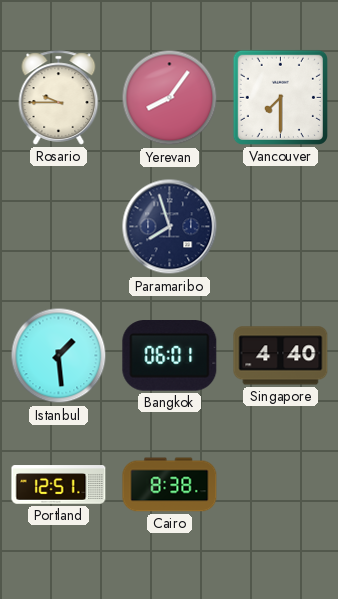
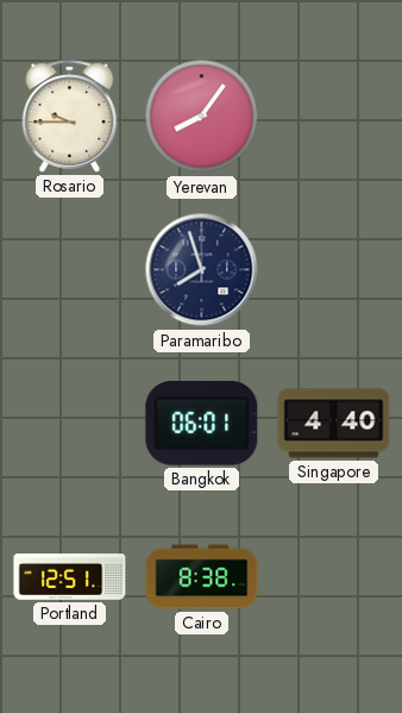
Vancouver: 7:30 -> none
Istanbul: 1:29 -> none
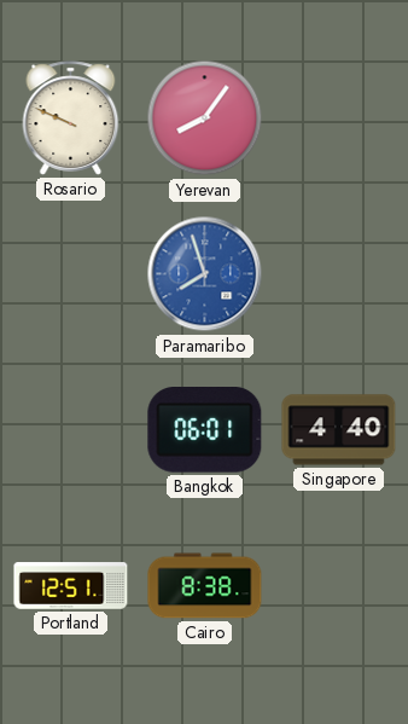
Rosario: 9:45 -> 9:49
Paramaribo dial: navy -> blue
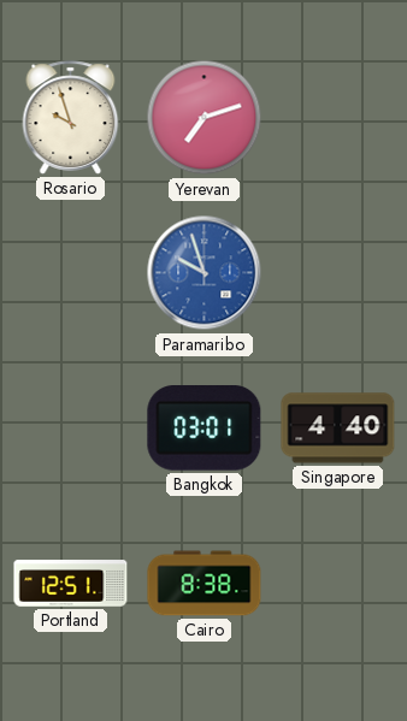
Rosario: 9:49 -> 9:57
Yerevan: 8:06 -> 7:12
Paramaribo: 7:57 -> 9:57
Bangkok: 06:01 -> 03:01
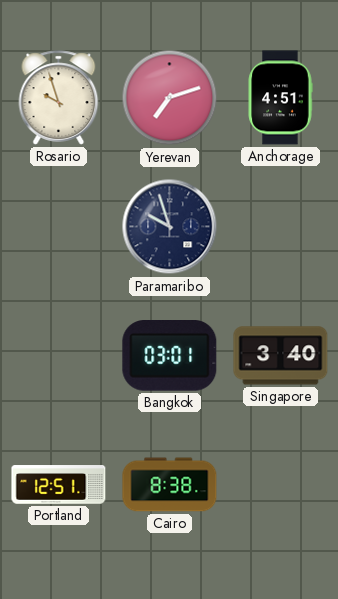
Anchorage: none -> 4:51
Paramaribo dial: blue -> navy
Singapore: 4:40 -> 3:40
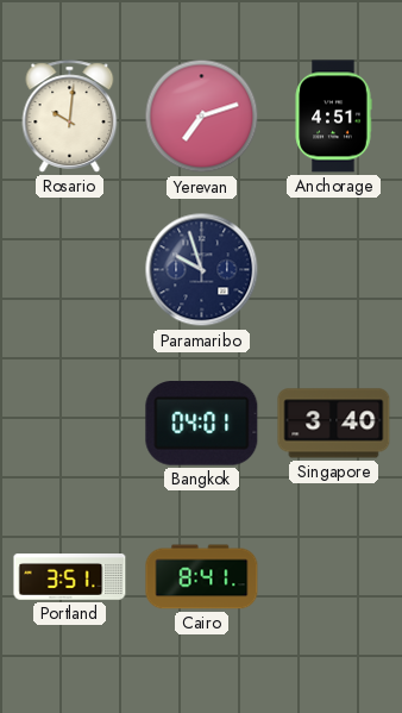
Rosario: 9:57 -> 10:01
Bangkok: 03:01 -> 04:01
Portland: 12:51 -> 3:51
Cairo: 8:38 -> 8:41
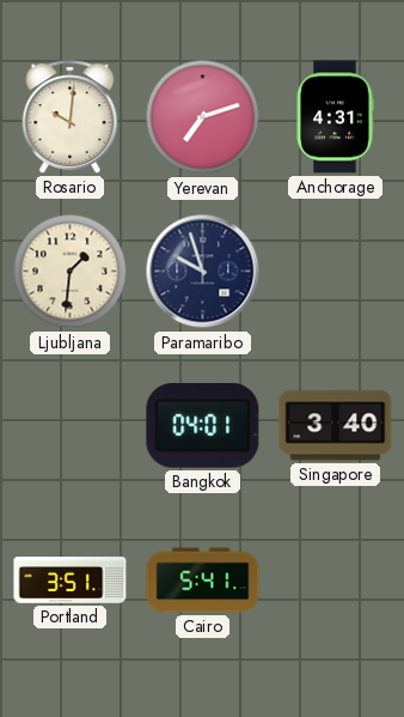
Anchorage: 4:51 -> 4:31
Ljubljana: none -> 1:31
Cairo: 8:41 -> 5:41
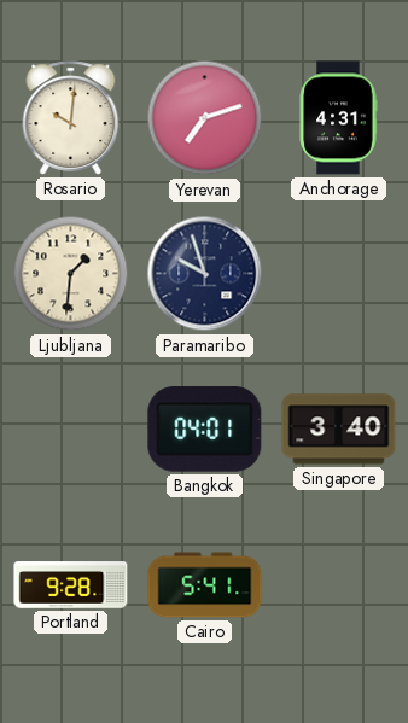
Portland: 3:51 -> 9:28
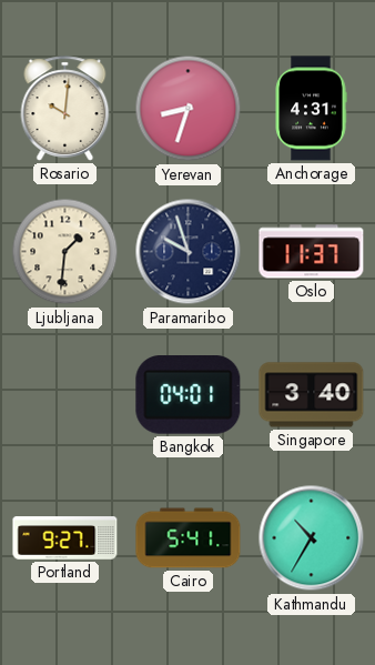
Yerevan: 7:12 -> 8:33
Oslo: none -> 11:37
Portland: 9:28 -> 9:27
Kathmandu: none -> 10:35
